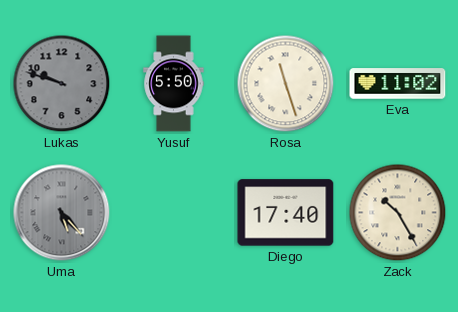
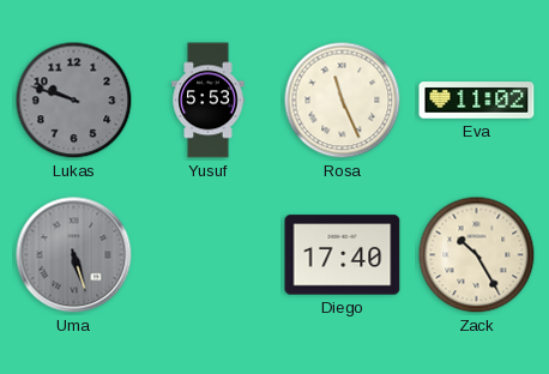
Yusuf: 5:50 -> 5:53
Rosa: 11:27 -> 11:26
Uma: 5:23 -> 5:27
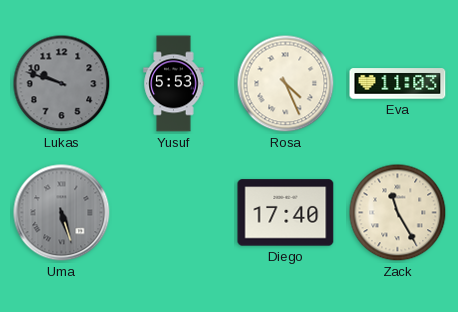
Rosa: 11:26 -> 4:26
Eva: 11:02 -> 11:03
Zack: 10:25 -> 11:25
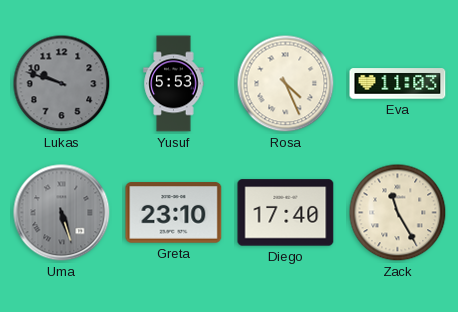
Greta: none -> 23:10
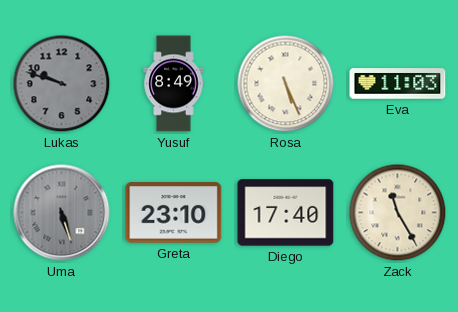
Yusuf: 5:53 -> 8:49
Rosa: 4:26 -> 5:26
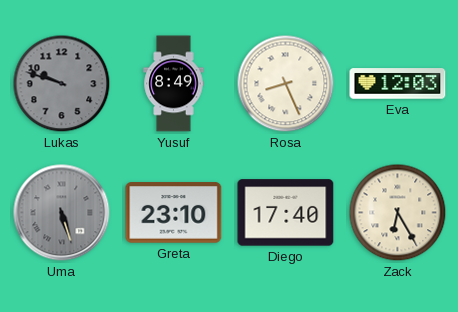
Rosa: 5:26 -> 8:26
Eva: 11:03 -> 12:03
Zack: 11:25 -> 6:25
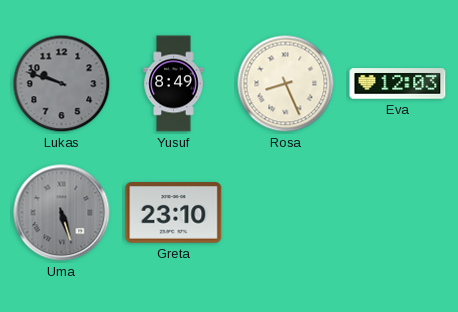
Diego: 17:40 -> none
Zack: 6:25 -> none
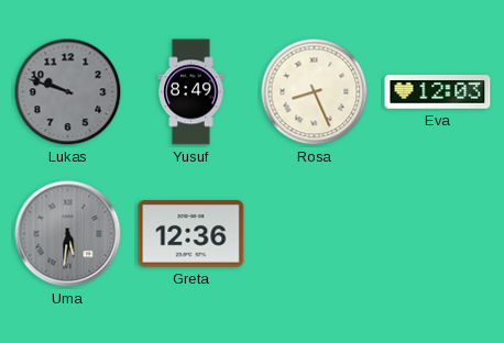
Uma: 5:27 -> 5:31
Greta: 23:10 -> 12:36
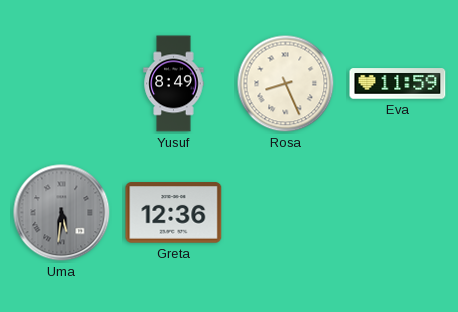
Lukas: 9:48 -> none
Eva: 12:03 -> 11:59
